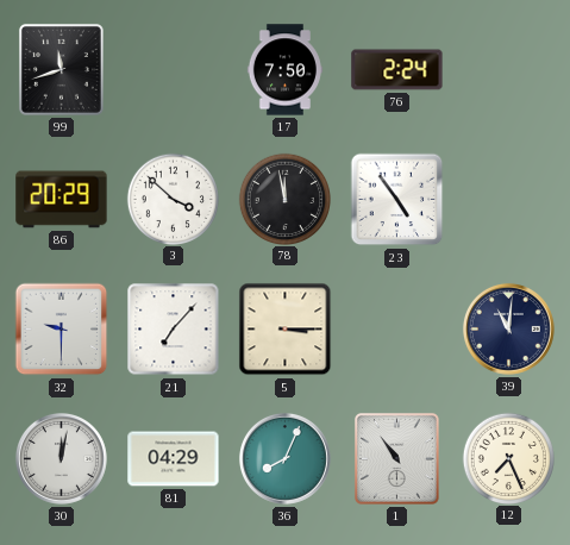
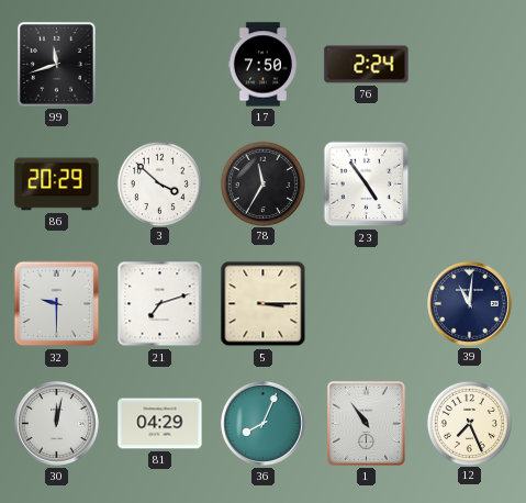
78: 11:58 -> 11:35
21: 7:07 -> 7:12
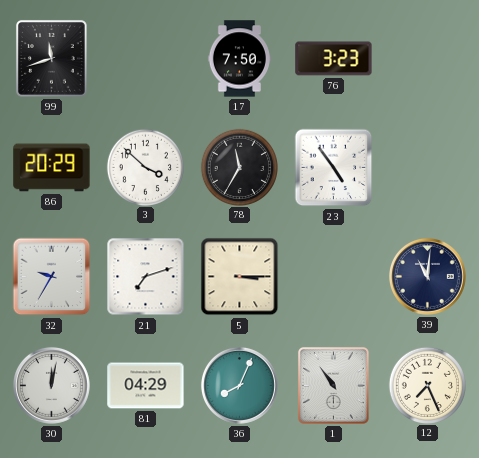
76: 2:24 -> 3:23
32: 9:30 -> 9:35
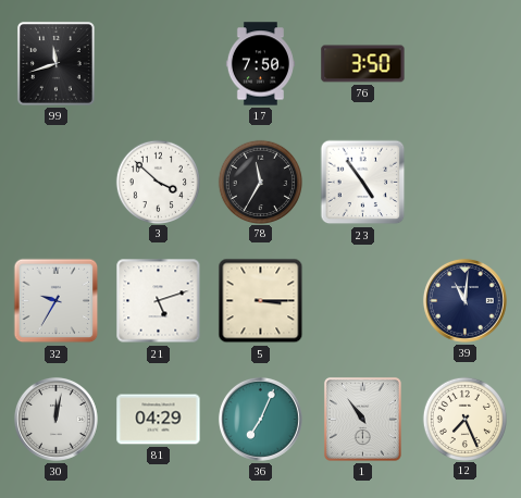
76: 3:23 -> 3:50
86: 20:29 -> none
21: 7:12 -> 5:12
36: 8:04 -> 7:04
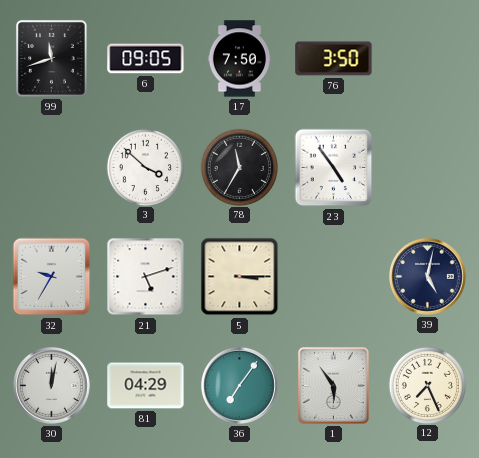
6: none -> 09:05
39: 11:01 -> 5:02
36: 7:04 -> 7:06
1: 10:54 -> 5:54
